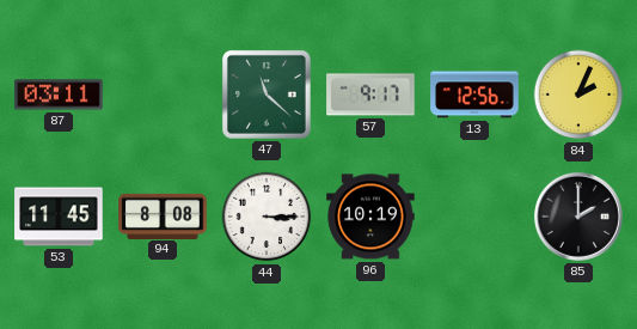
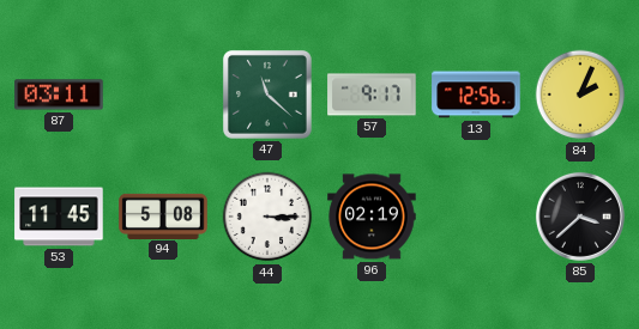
94: 8:08 -> 5:08
96: 10:19 -> 02:19
85: 2:00 -> 3:38
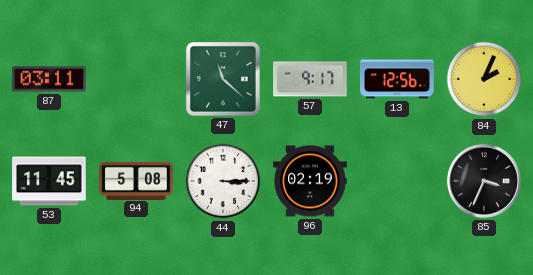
85: 3:38 -> 3:34
